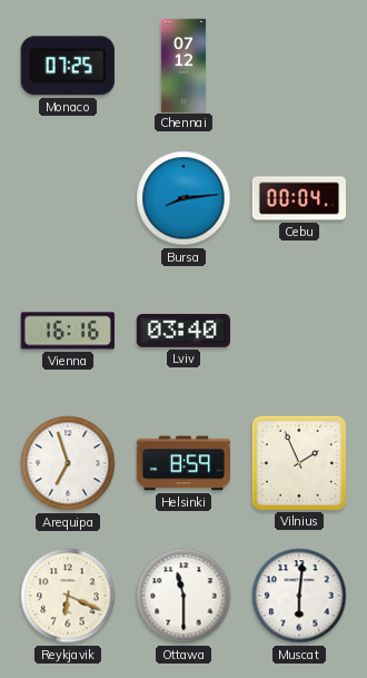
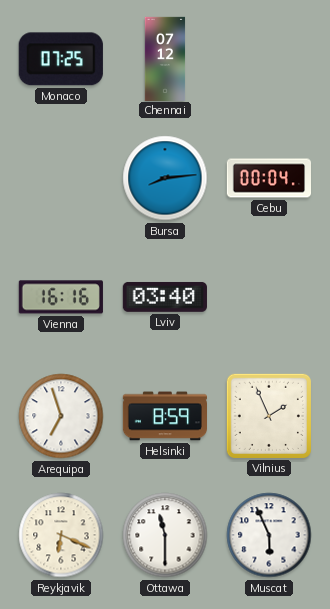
Muscat: 6:01 -> 5:56
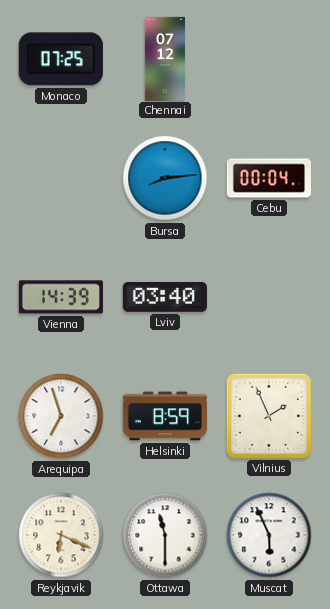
Vienna: 16:16 -> 14:39
